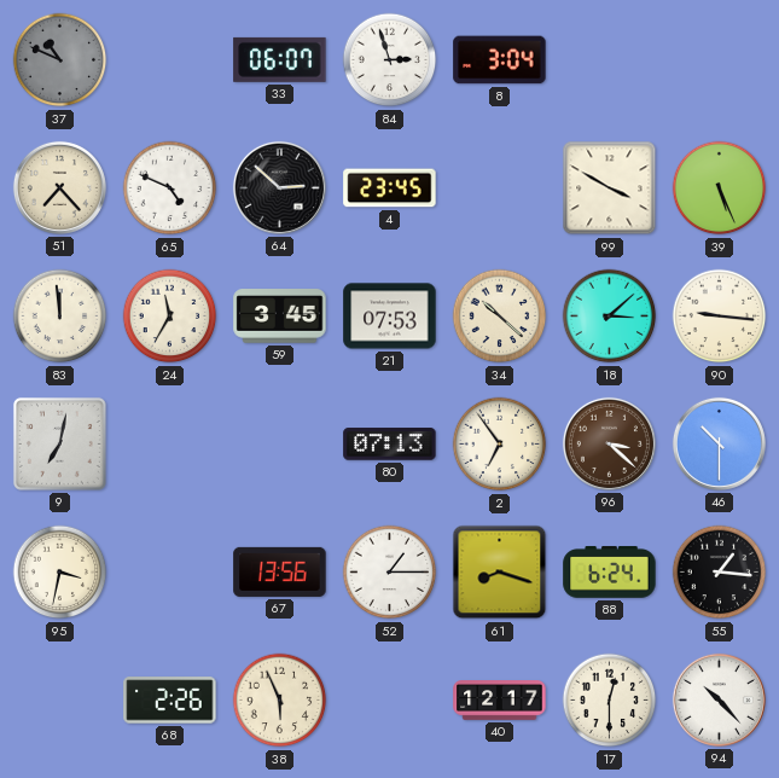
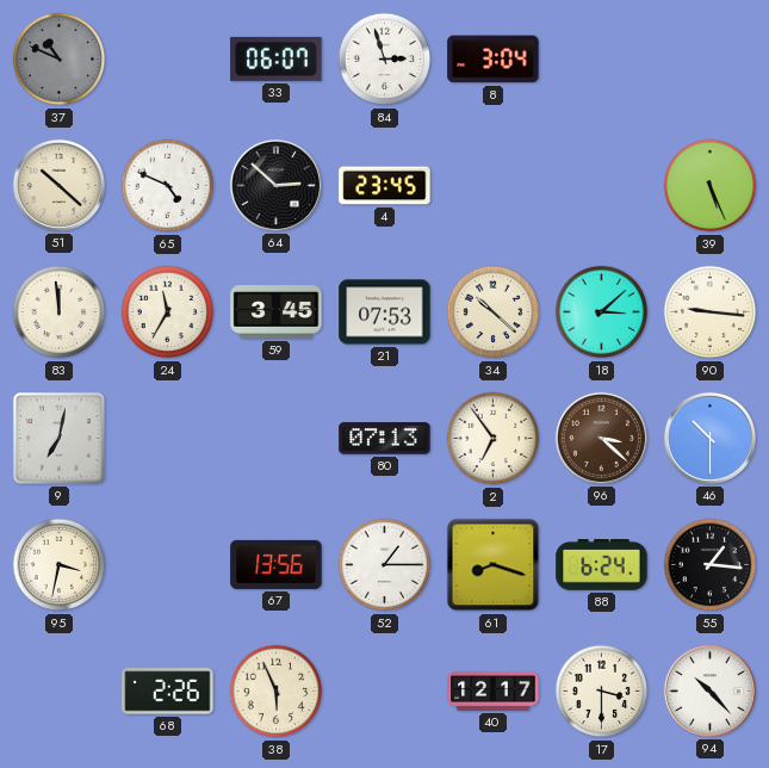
51: 7:23 -> 10:22
99: 3:50 -> none
17: 12:30 -> 3:30
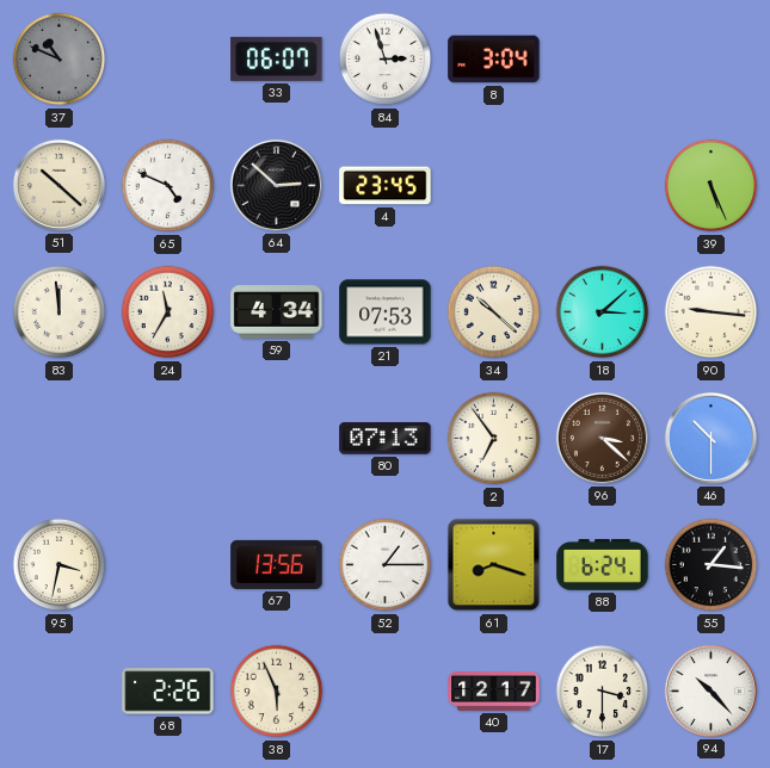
59: 3:45 -> 4:34
9: 7:02 -> none
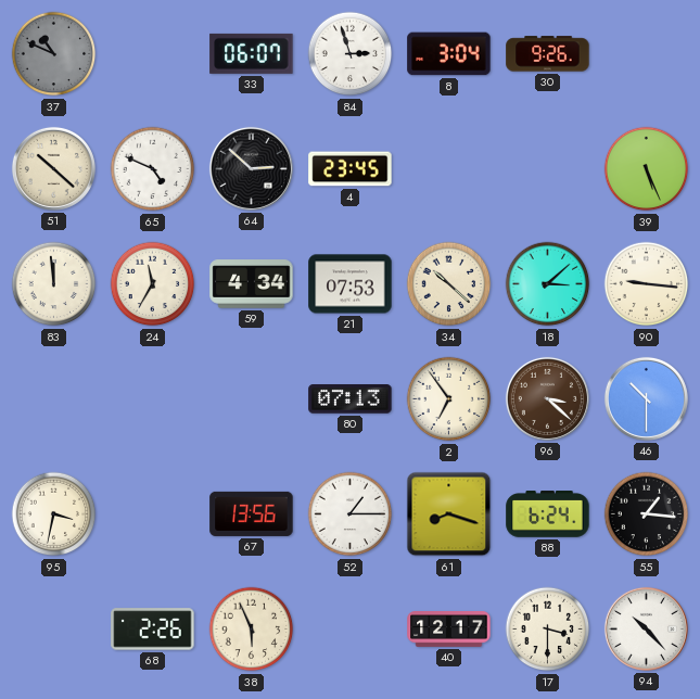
30: none -> 9:26
